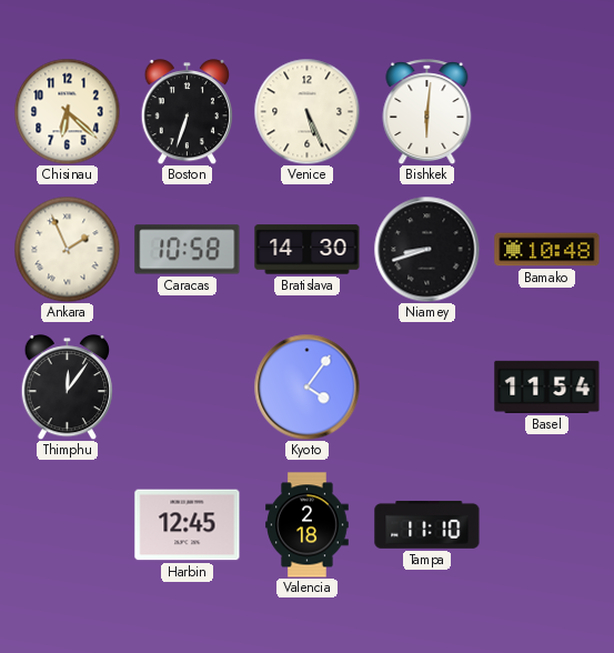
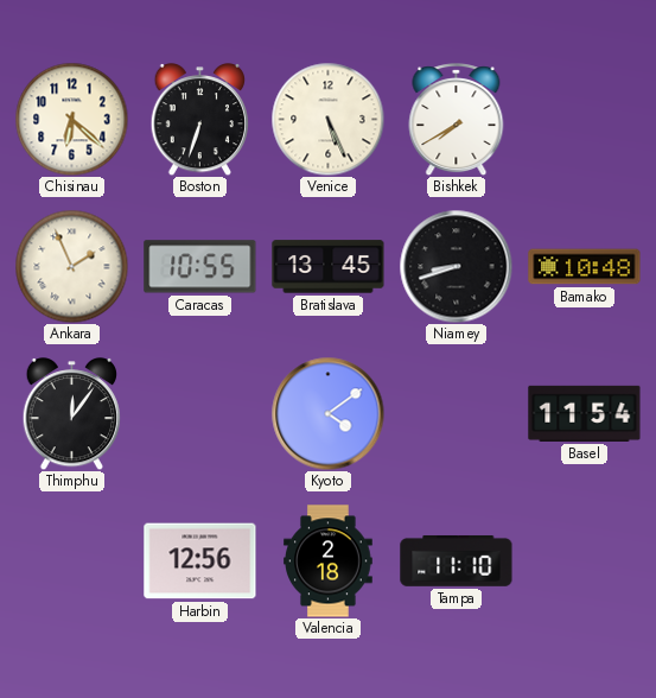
Bishkek: 6:01 -> 7:40
Caracas: 10:58 -> 10:55
Bratislava: 14:30 -> 13:45
Kyoto: 4:06 -> 4:09
Harbin: 12:45 -> 12:56
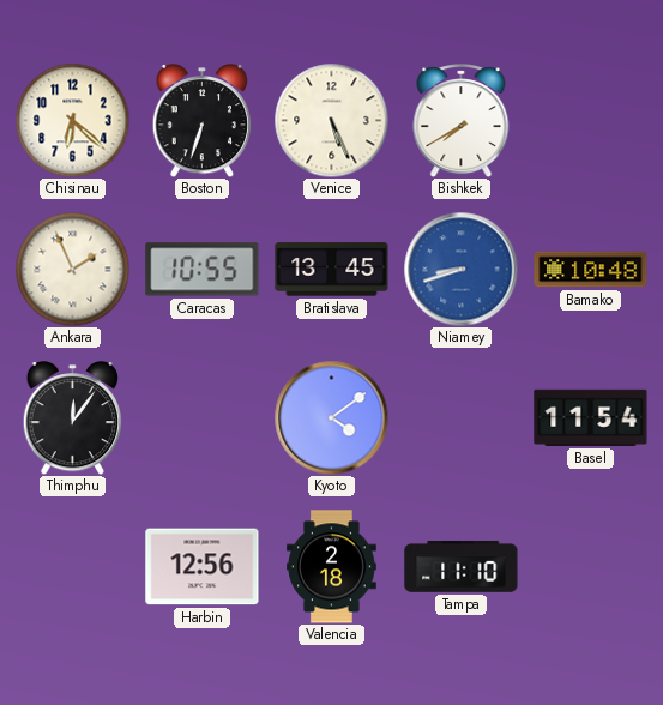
Niamey dial: black -> blue
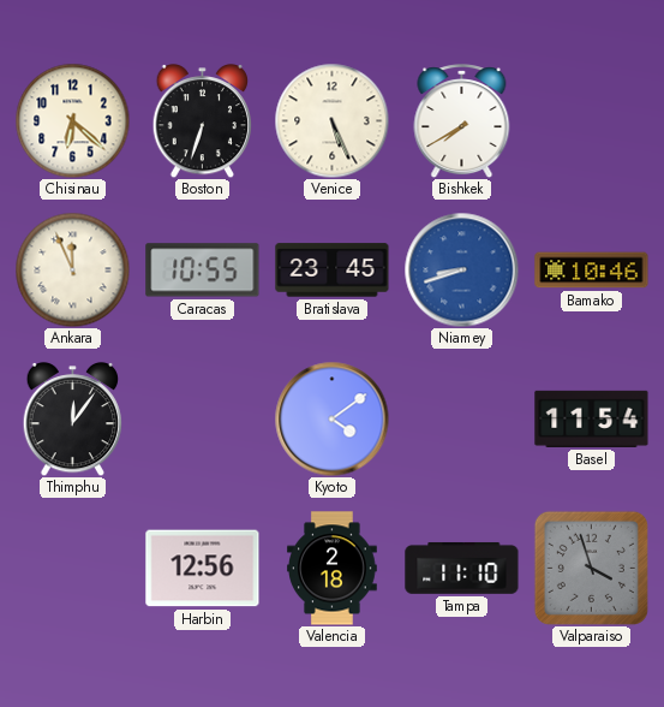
Ankara: 1:56 -> 11:56
Bratislava: 13:45 -> 23:45
Bamako: 10:48 -> 10:46
Valparaiso: none -> 3:57
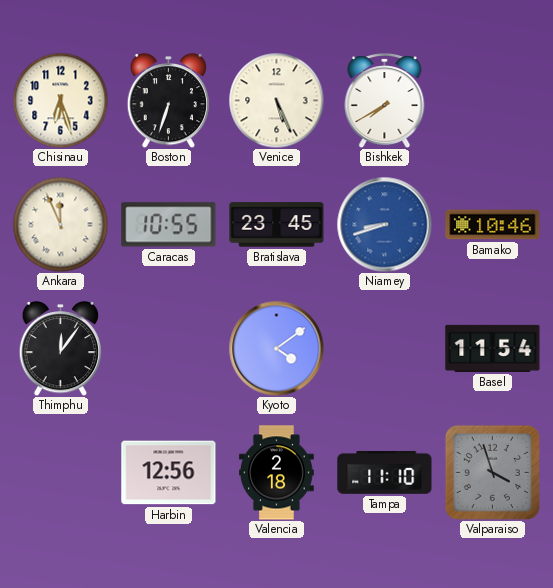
Chisinau: 6:22 -> 6:27
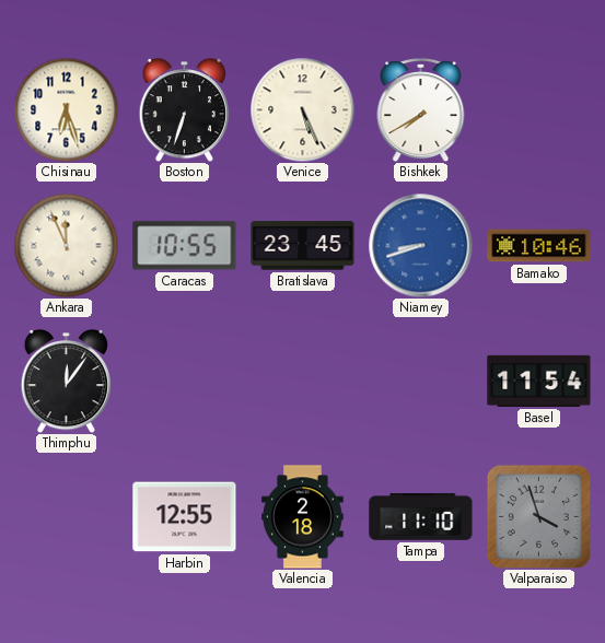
Kyoto: 4:09 -> none
Harbin: 12:56 -> 12:55
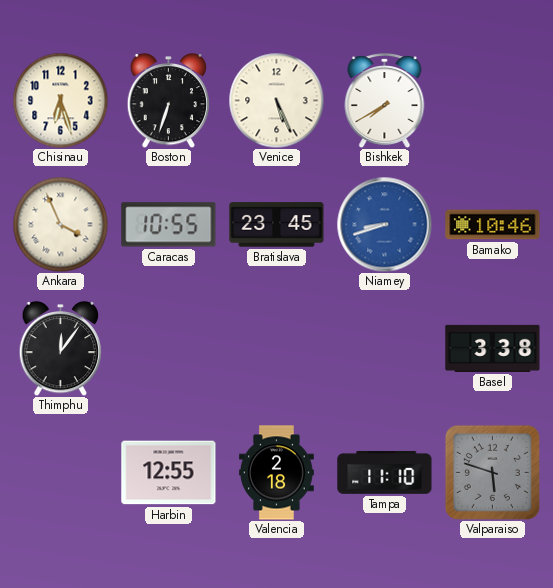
Ankara: 11:56 -> 3:56
Basel: 11:54 -> 3:38
Valparaiso: 3:57 -> 5:48
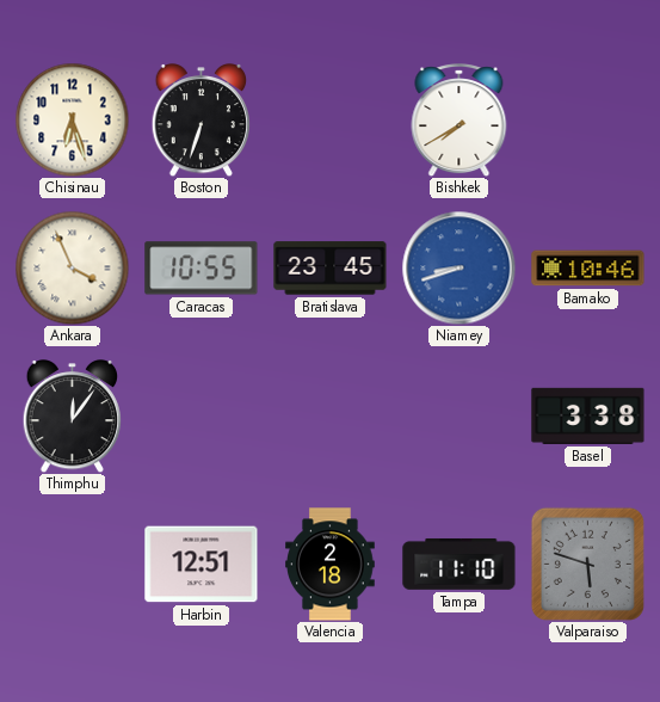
Venice: 5:26 -> none
Harbin: 12:55 -> 12:51
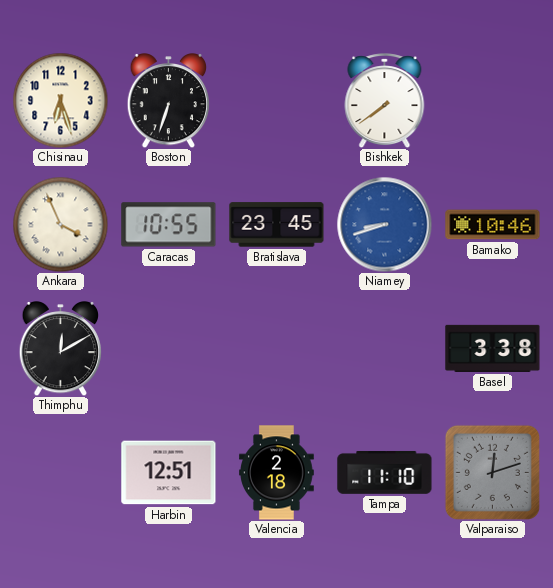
Bishkek: 7:40 -> 7:39
Thimphu: 12:06 -> 12:10
Valparaiso: 5:48 -> 12:12
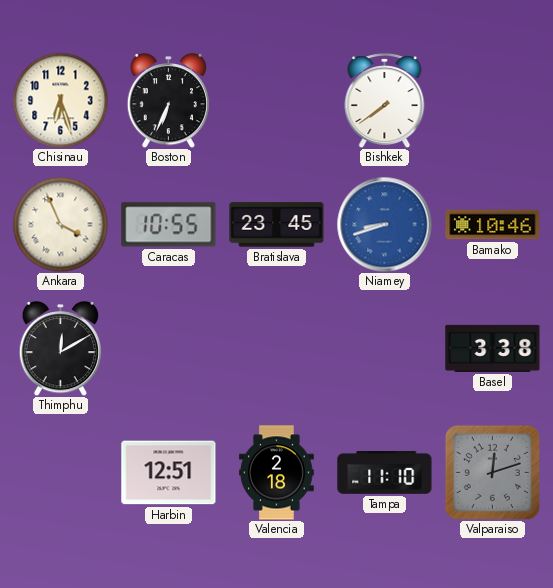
Boston: 6:33 -> 6:34
